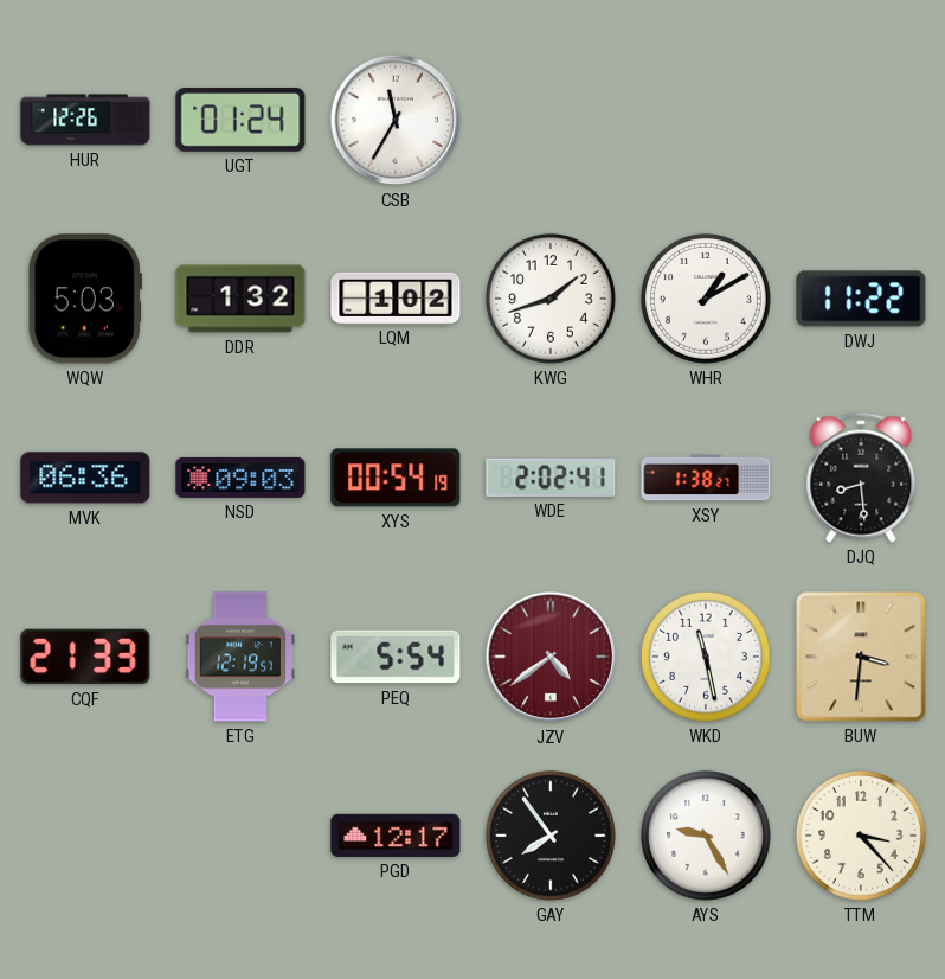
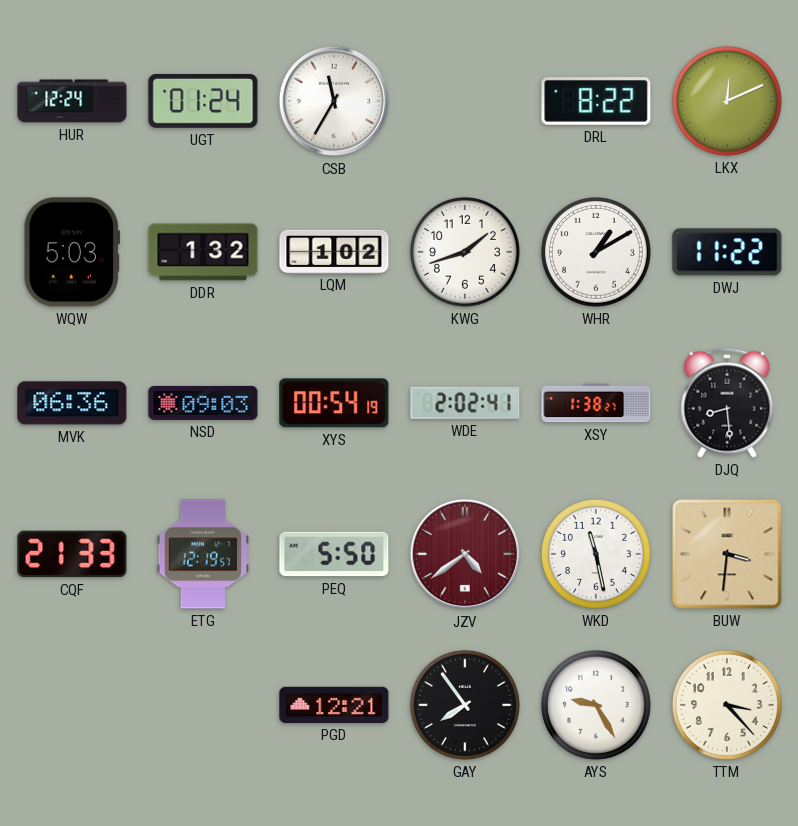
HUR: 12:26 -> 12:24
DRL: none -> 8:22
LKX: none -> 12:11
PEQ: 5:54 -> 5:50
PGD: 12:17 -> 12:21
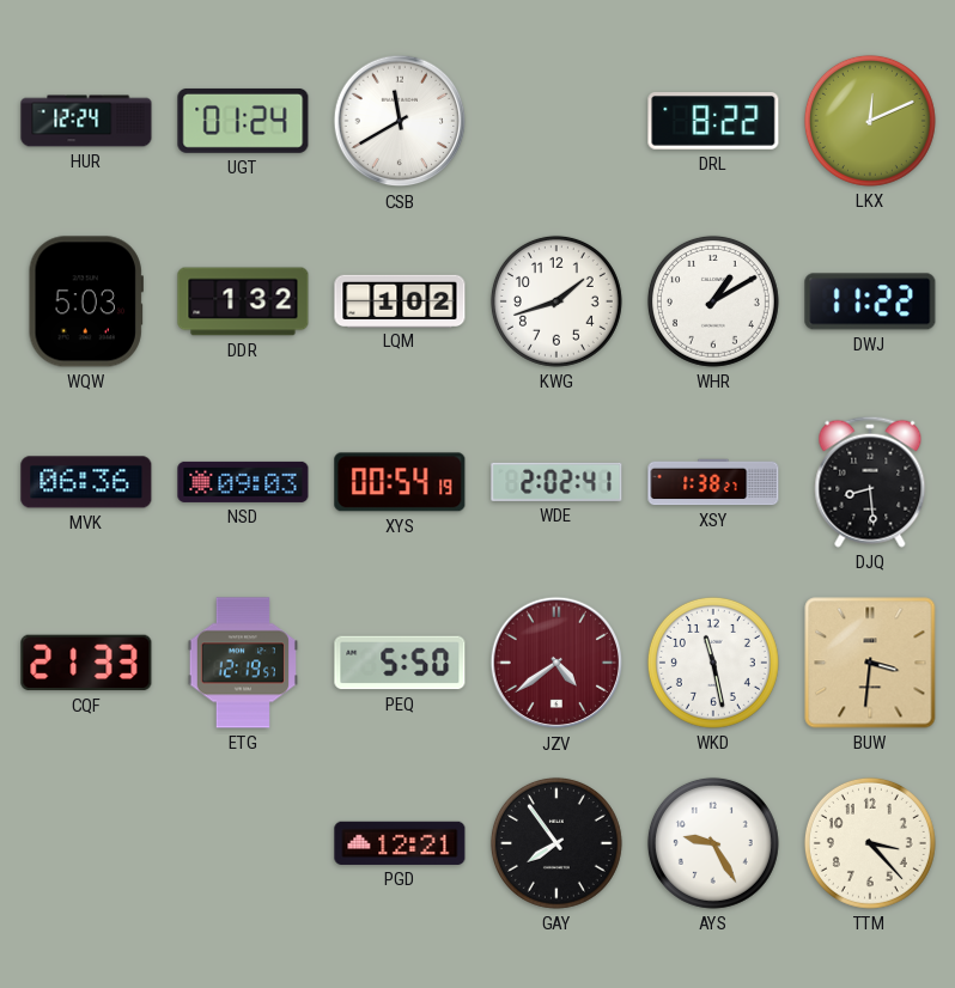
CSB: 11:35 -> 11:40
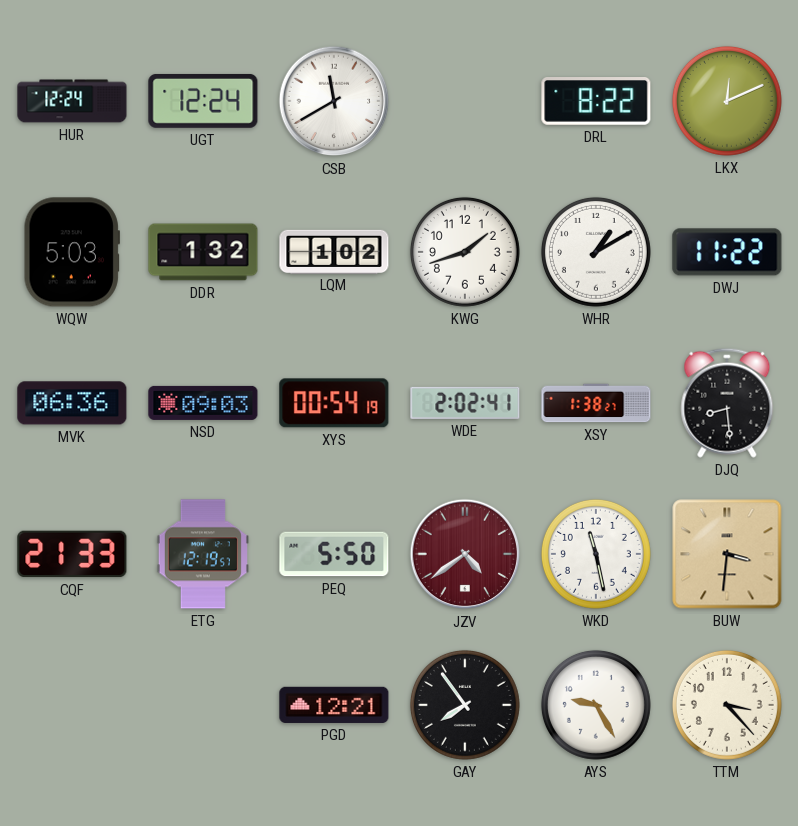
UGT: 01:24 -> 12:24
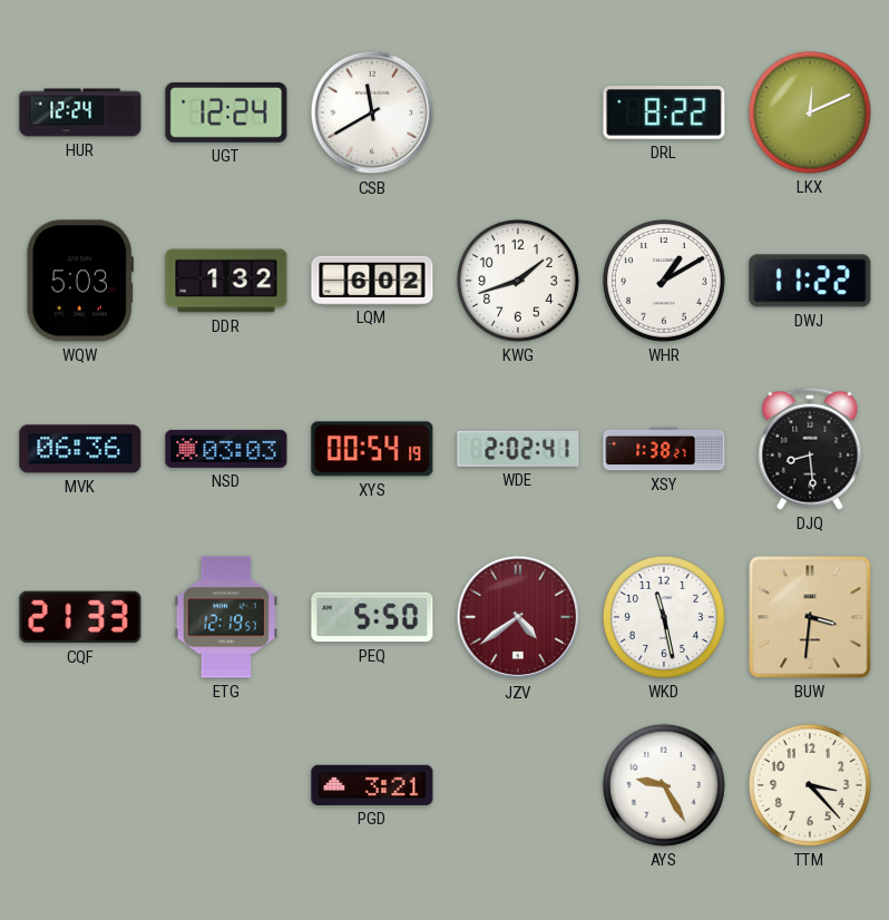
LQM: 1:02 -> 6:02
NSD: 09:03 -> 03:03
PGD: 12:21 -> 3:21
GAY: 7:54 -> none
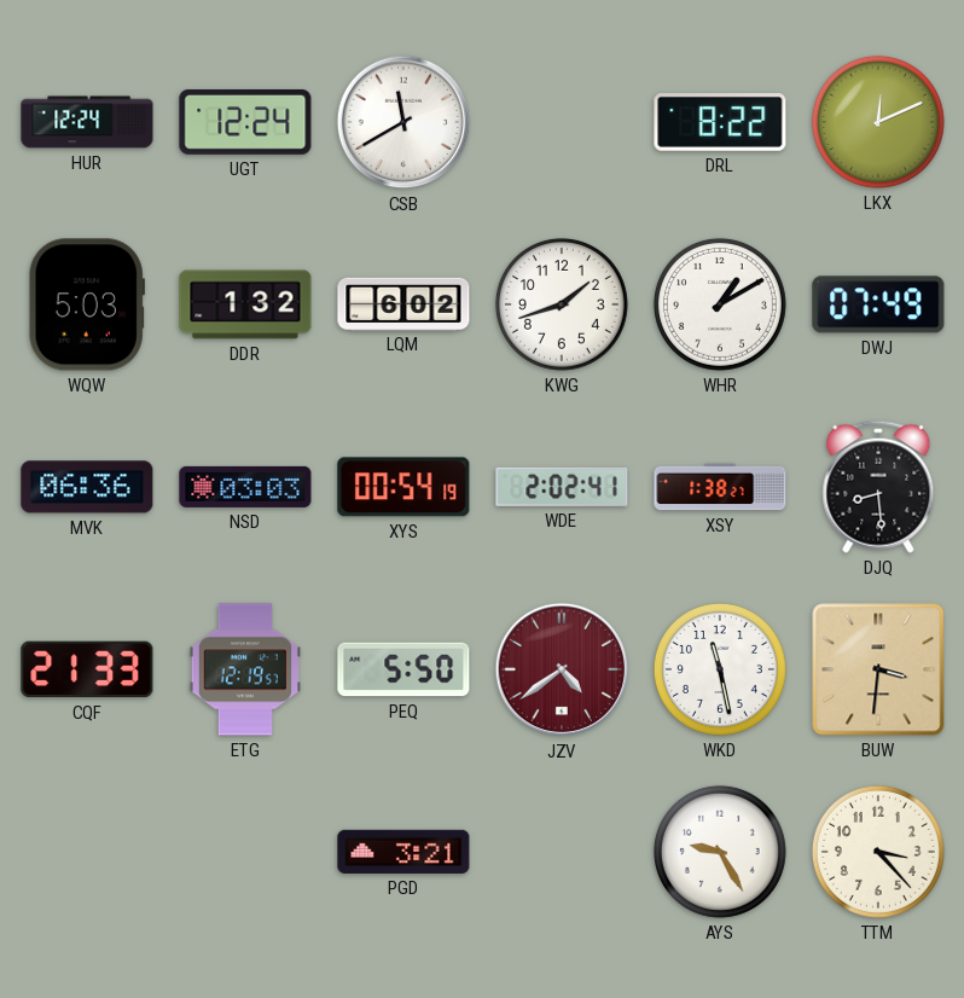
DWJ: 11:22 -> 07:49
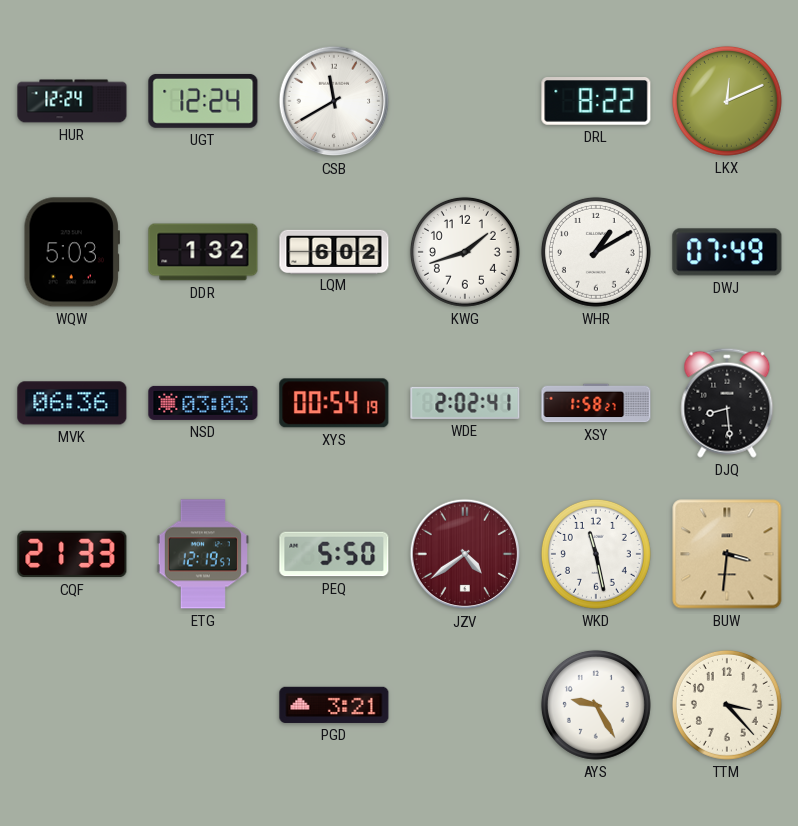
XSY: 1:38 -> 1:58
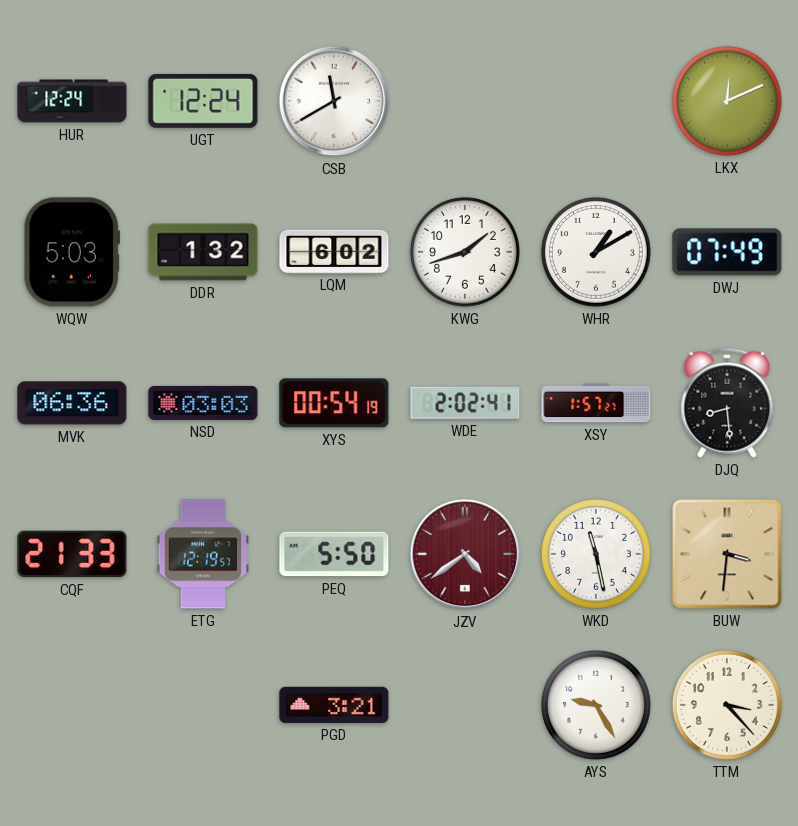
DRL: 8:22 -> none
XSY: 1:58 -> 1:57
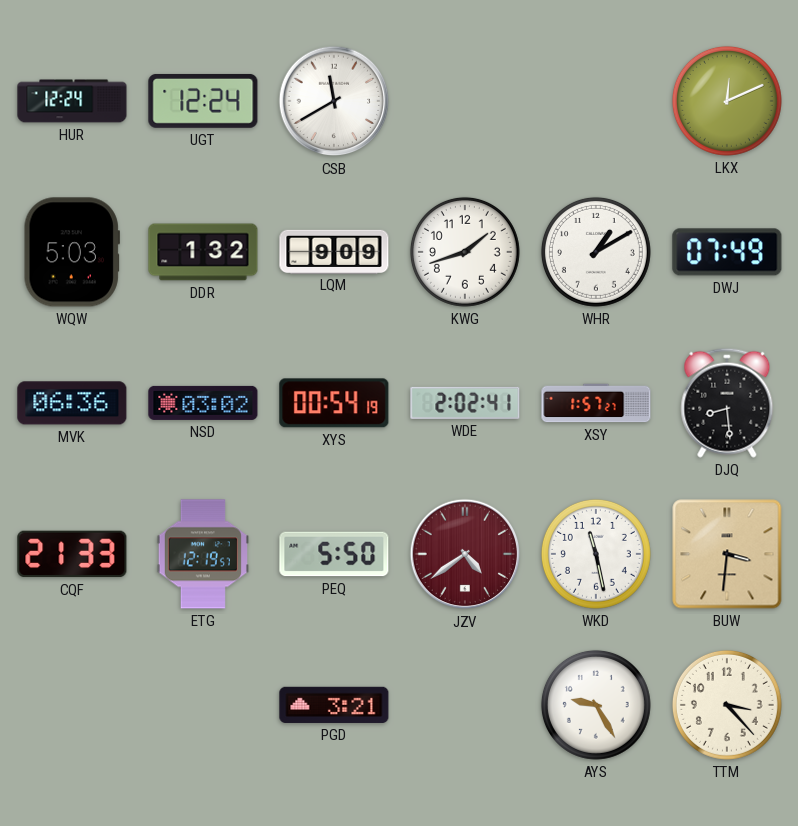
LQM: 6:02 -> 9:09
NSD: 03:03 -> 03:02
